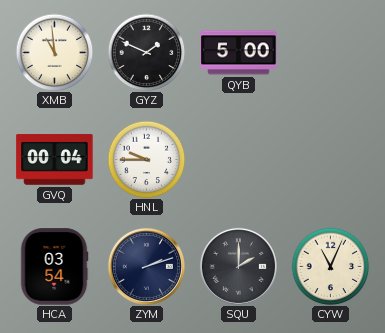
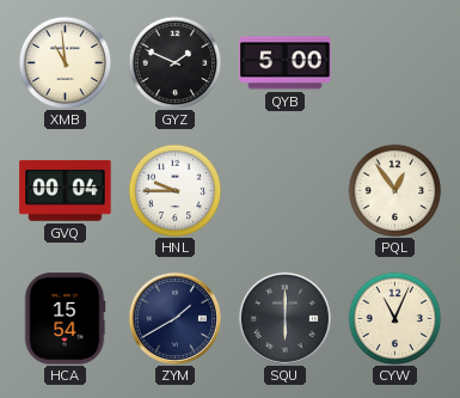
PQL: none -> 12:54
HCA: 03:54 -> 15:54
ZYM: 2:12 -> 1:40
SQU: 2:00 -> 6:00
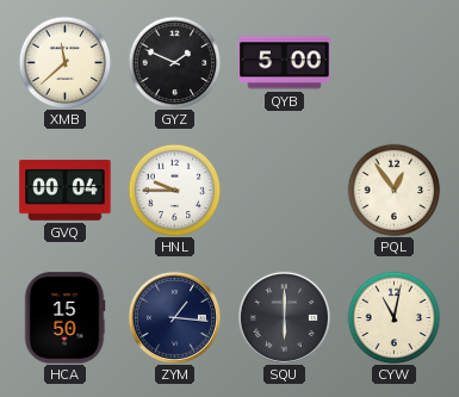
XMB: 10:59 -> 11:38
HCA: 15:54 -> 15:50
ZYM: 1:40 -> 1:16
CYW: 11:04 -> 11:02
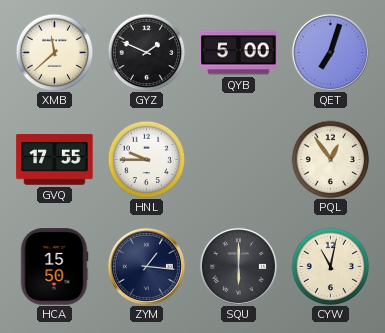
QET: none -> 7:03
GVQ: 00:04 -> 17:55
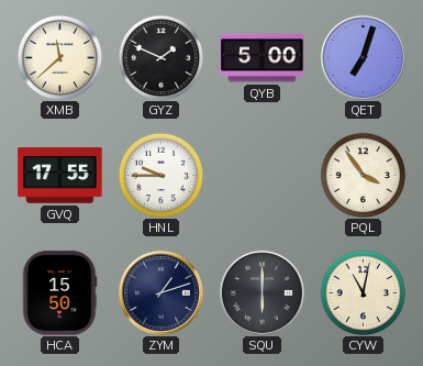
PQL: 12:54 -> 3:54
ZYM: 1:16 -> 1:12
